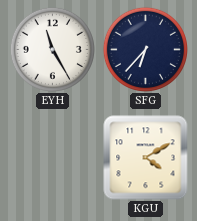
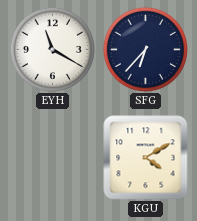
EYH: 11:25 -> 11:20
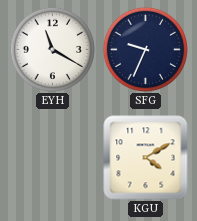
SFG: 6:37 -> 9:34
